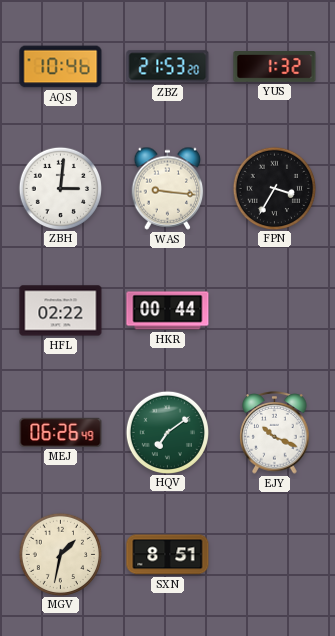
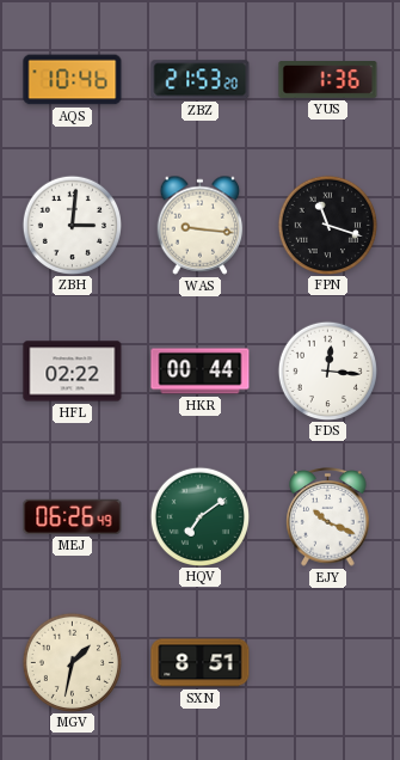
YUS: 1:32 -> 1:36
FPN: 3:35 -> 11:18
FDS: none -> 12:16
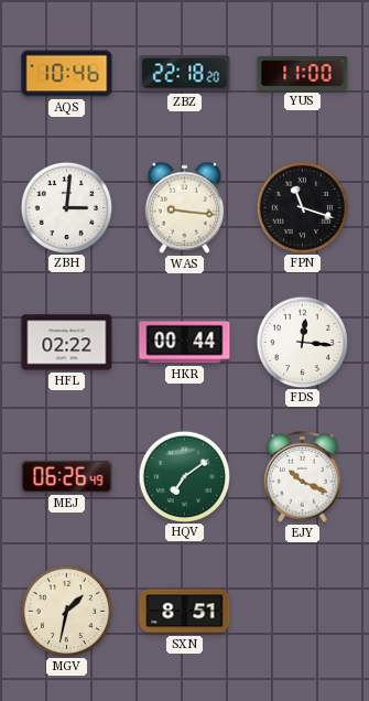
ZBZ: 21:53 -> 22:18
YUS: 1:36 -> 11:00
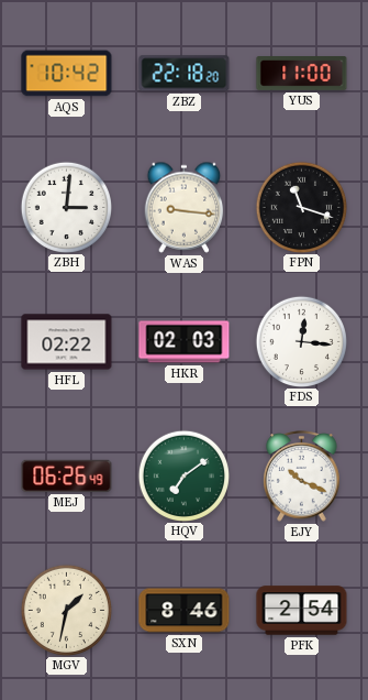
AQS: 10:46 -> 10:42
HKR: 00:44 -> 02:03
SXN: 8:51 -> 8:46
PFK: none -> 2:54
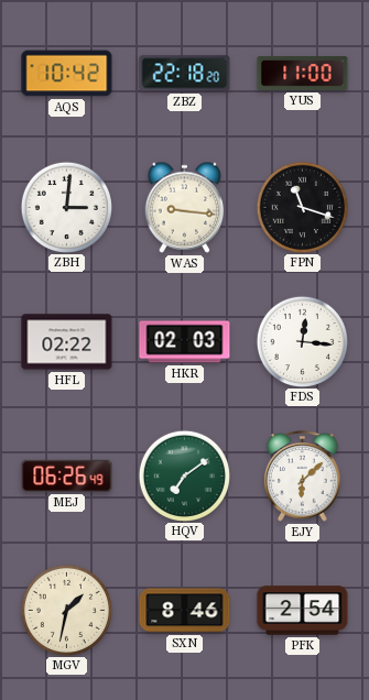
EJY: 10:19 -> 6:08
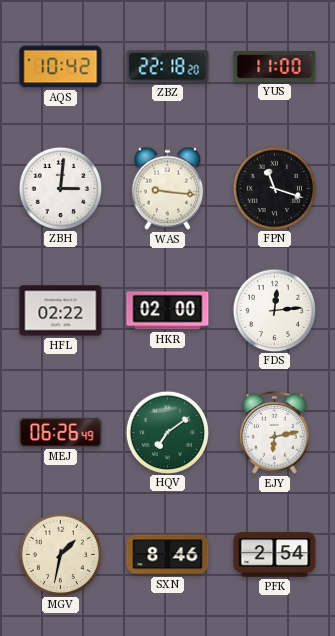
HKR: 02:03 -> 02:00
FDS: 12:16 -> 12:14
EJY: 6:08 -> 6:13
